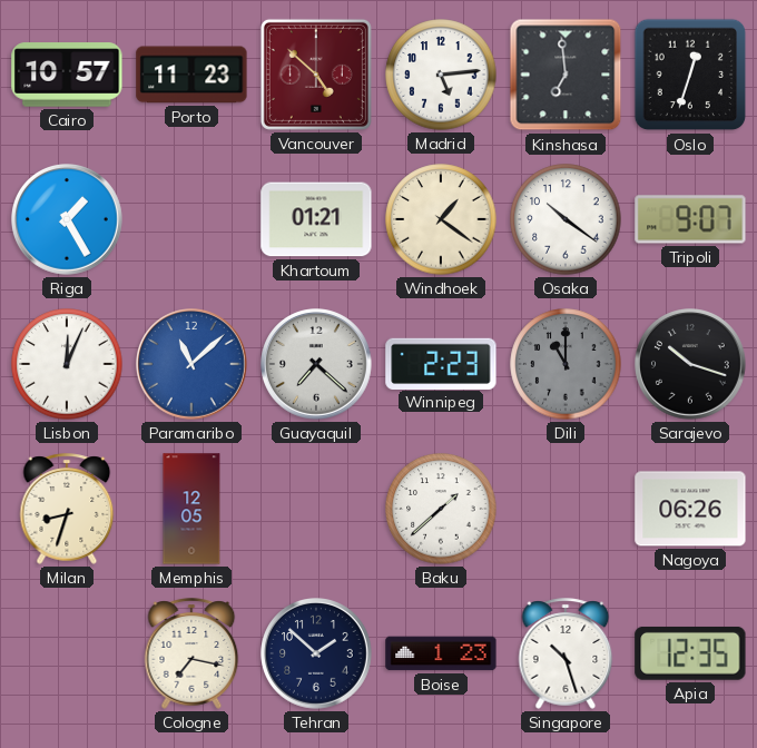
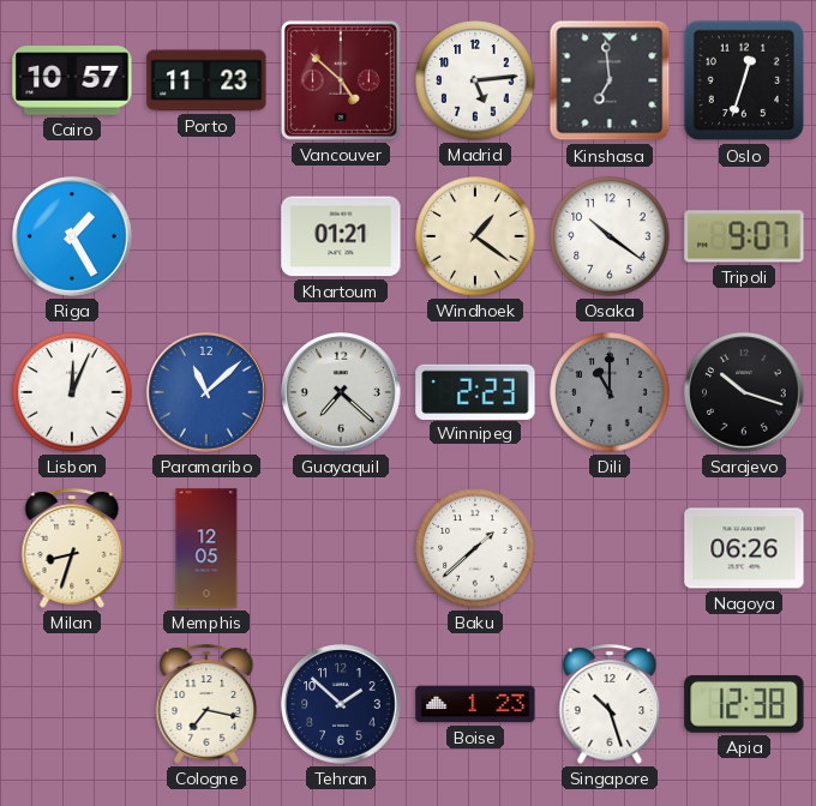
Apia: 12:35 -> 12:38
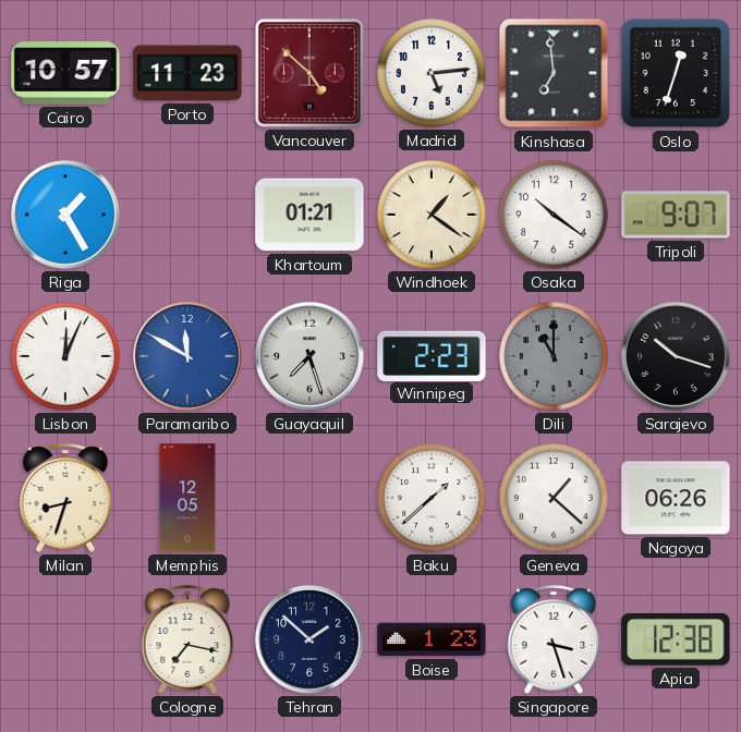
Paramaribo: 11:08 -> 11:50
Guayaquil: 7:22 -> 7:27
Geneva: none -> 1:22
Singapore: 10:27 -> 3:27
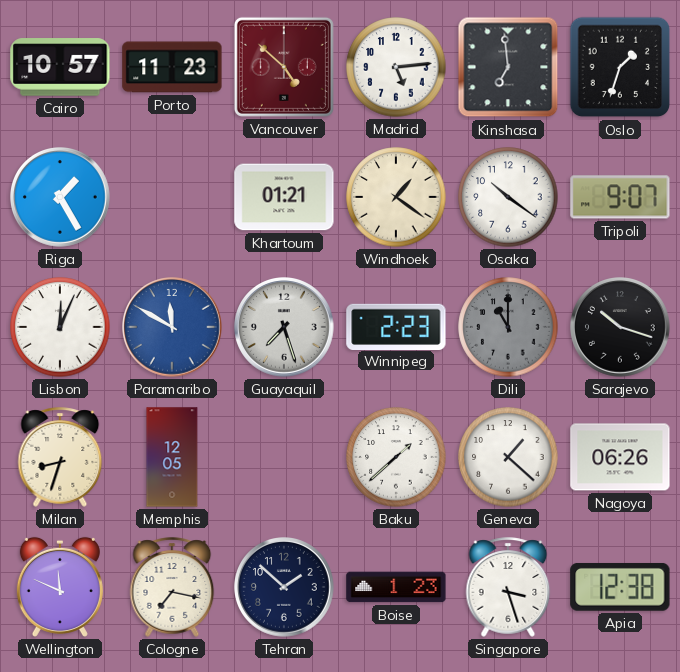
Oslo: 12:33 -> 1:33
Wellington: none -> 11:49
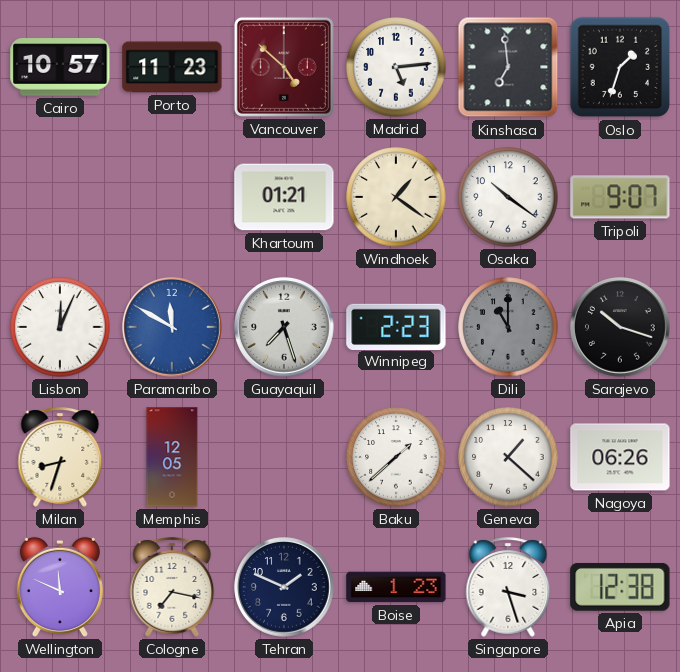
Riga: 1:25 -> none
Tehran: 1:52 -> 1:49
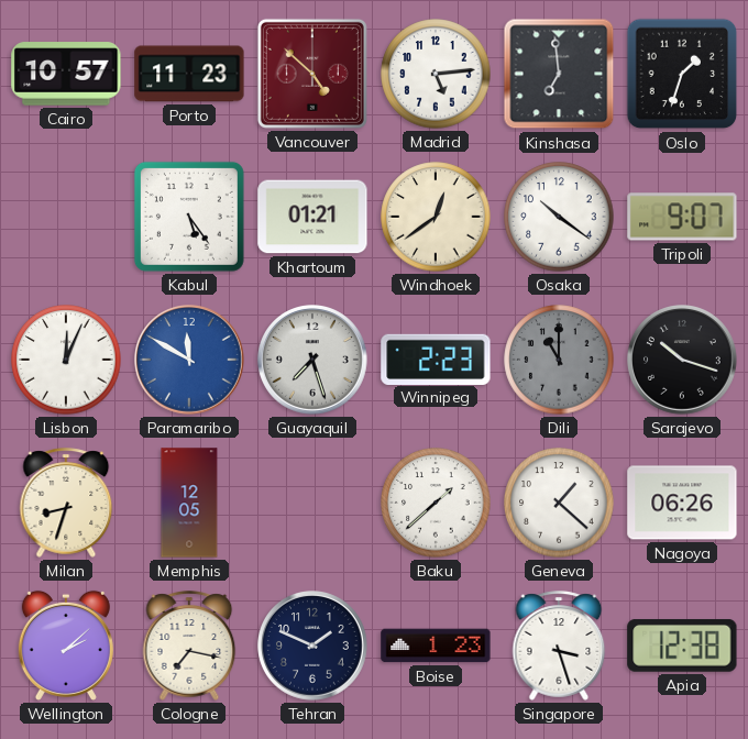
Kabul: none -> 5:24
Windhoek: 1:21 -> 12:39
Wellington: 11:49 -> 2:08
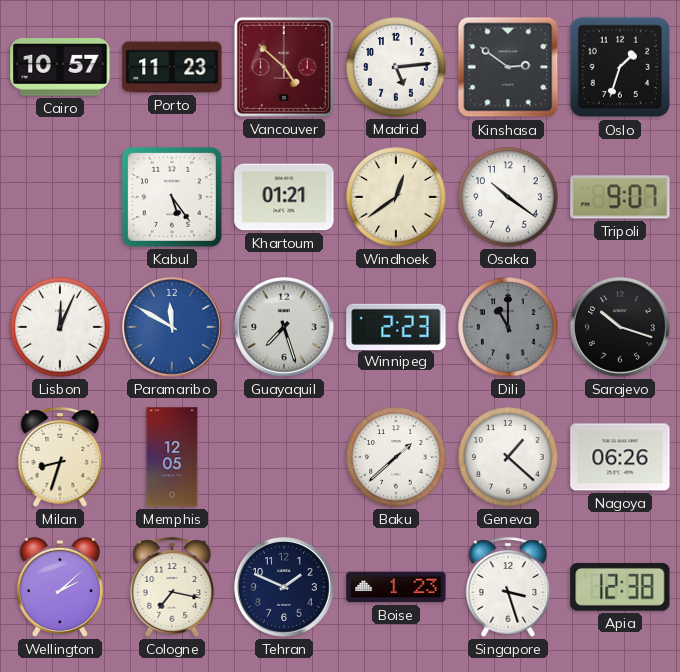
Kinshasa: 6:59 -> 2:51
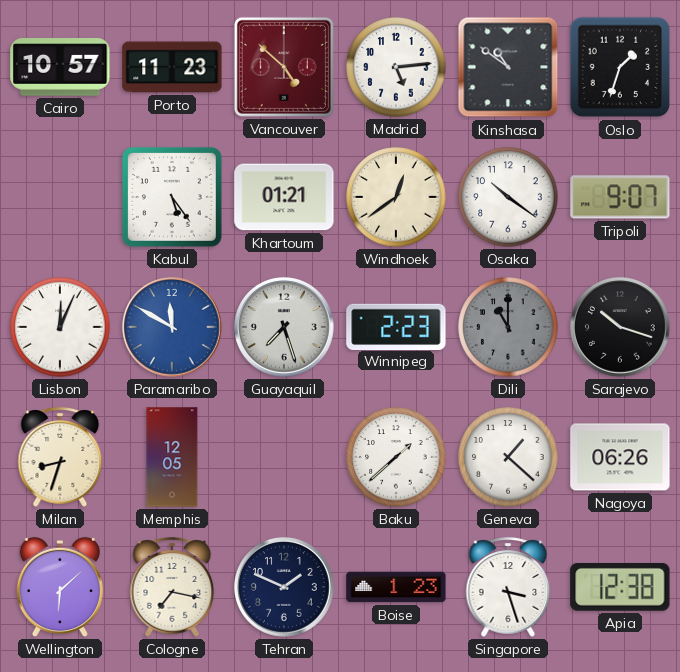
Kinshasa: 2:51 -> 10:51
Wellington: 2:08 -> 6:08
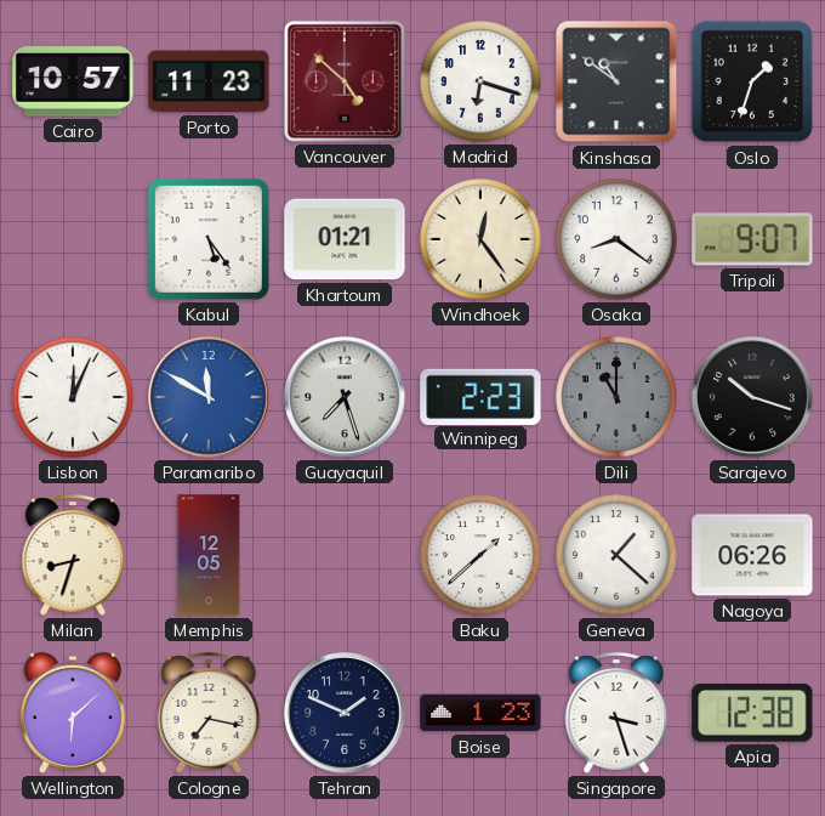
Madrid: 5:14 -> 6:18
Windhoek: 12:39 -> 12:24
Osaka: 10:21 -> 8:21
